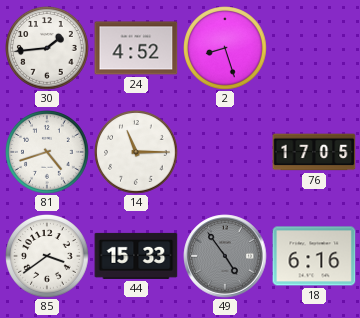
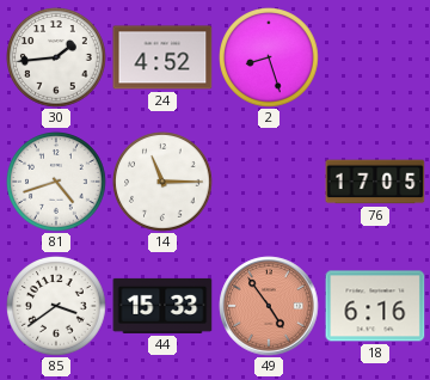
49 dial: grey -> salmon
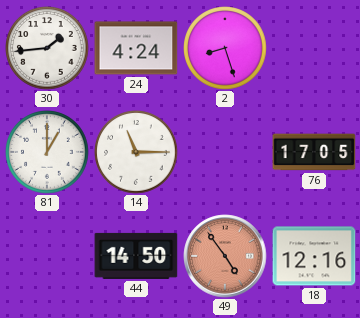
24: 4:52 -> 4:24
81: 4:42 -> 1:00
85: 3:39 -> none
44: 15:33 -> 14:50
18: 6:16 -> 12:16
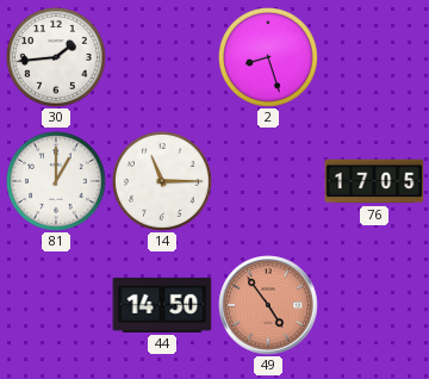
24: 4:24 -> none
18: 12:16 -> none
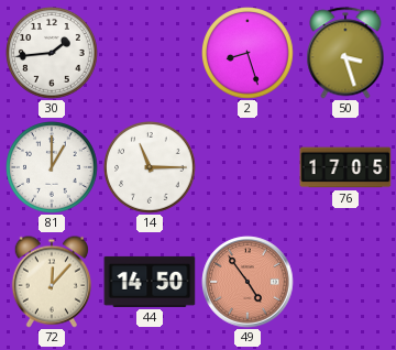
50: none -> 3:27
72: none -> 12:07
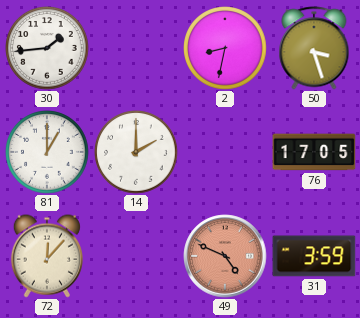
2: 8:27 -> 8:32
14: 11:15 -> 2:00
44: 14:50 -> none
49: 4:54 -> 4:49
31: none -> 3:59
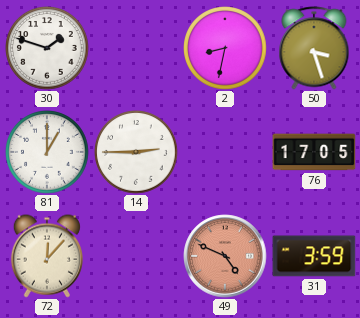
30: 1:44 -> 1:48
14: 2:00 -> 2:45
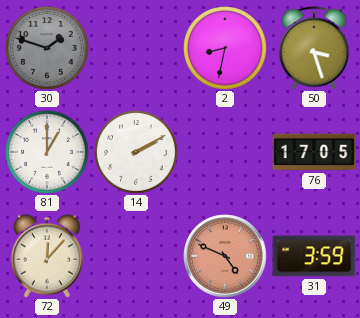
30 dial: white -> grey
14: 2:45 -> 2:10
